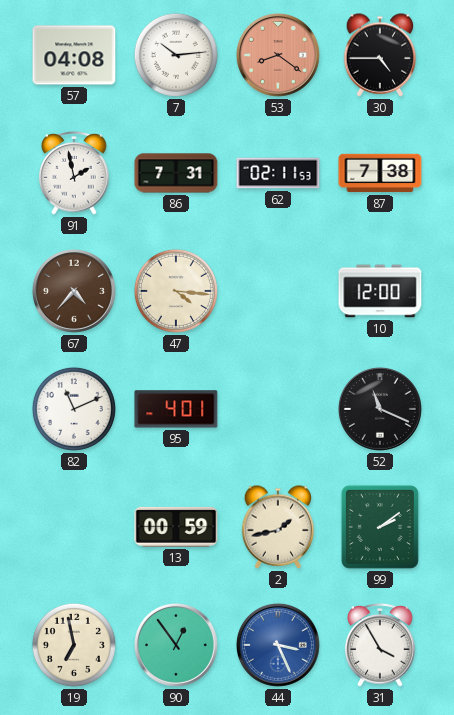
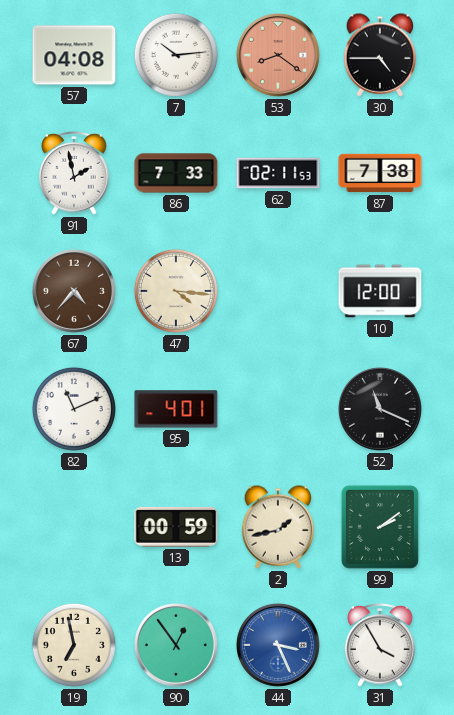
86: 7:31 -> 7:33
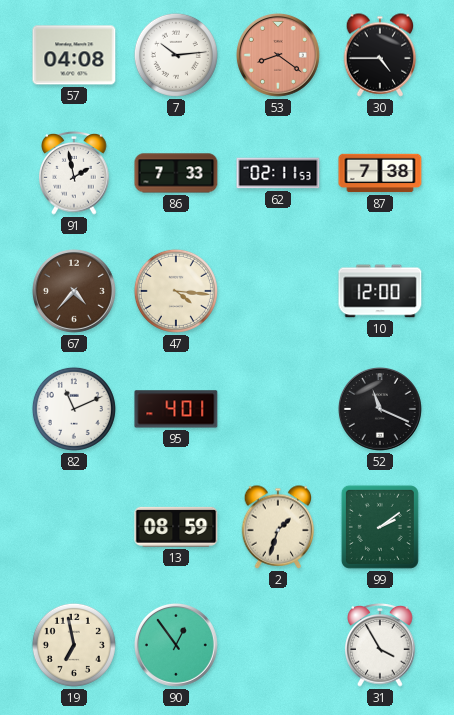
13: 00:59 -> 08:59
2: 1:43 -> 1:33
44: 3:26 -> none
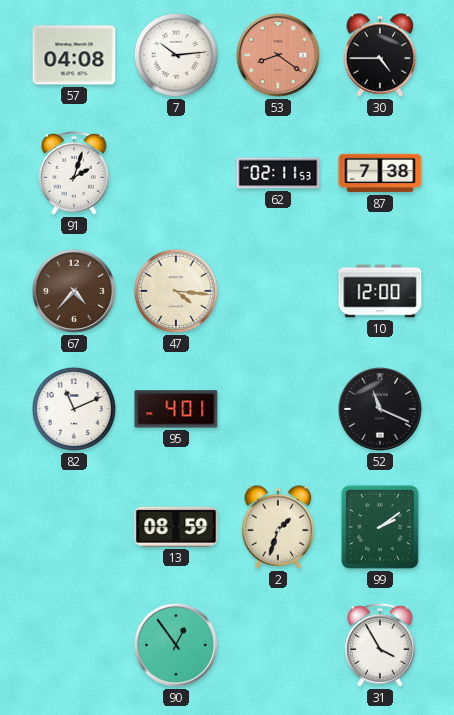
91: 1:58 -> 2:03
86: 7:33 -> none
19: 6:58 -> none
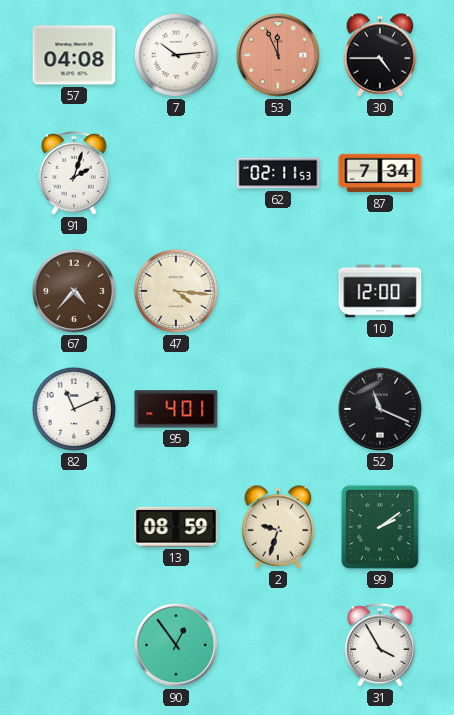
53: 8:21 -> 11:56
87: 7:38 -> 7:34
2: 1:33 -> 9:33
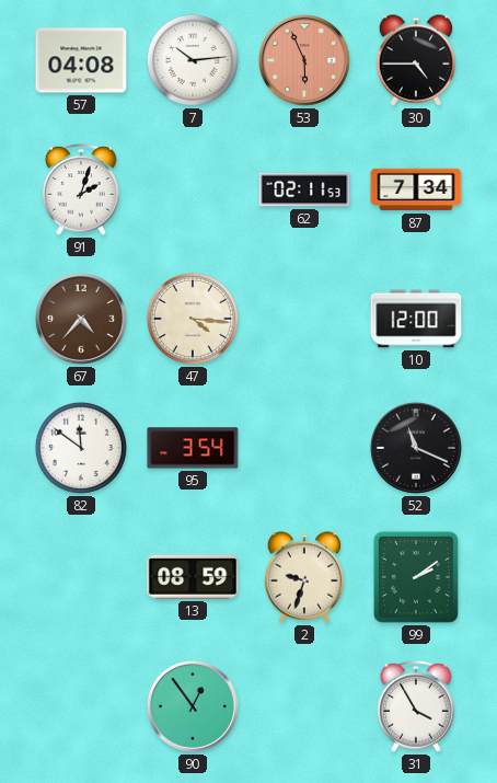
53: 11:56 -> 5:56
82: 11:11 -> 11:51
95: 4:01 -> 3:54
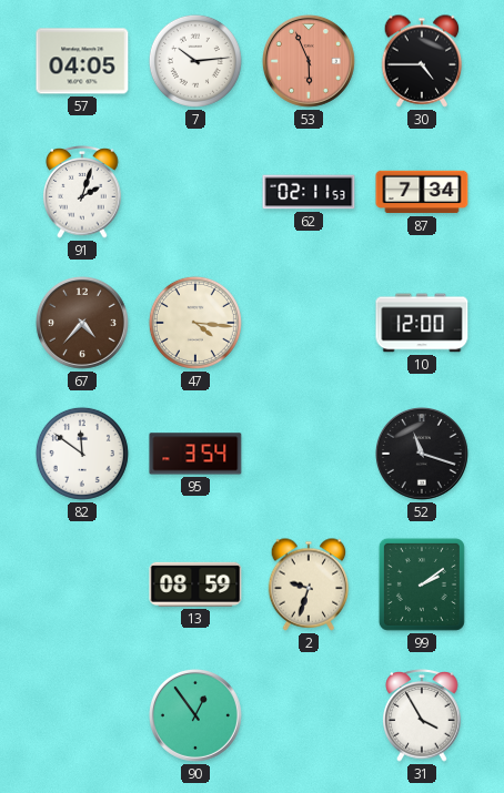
57: 04:08 -> 04:05
52: 11:19 -> 11:18
